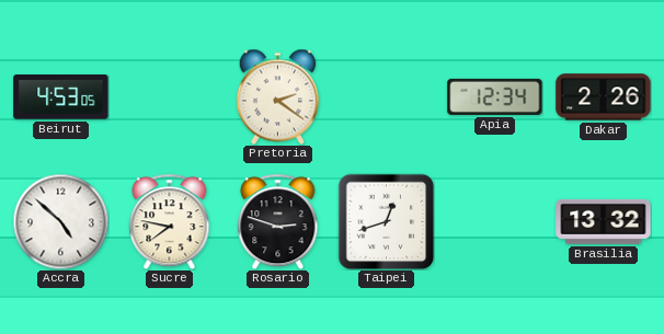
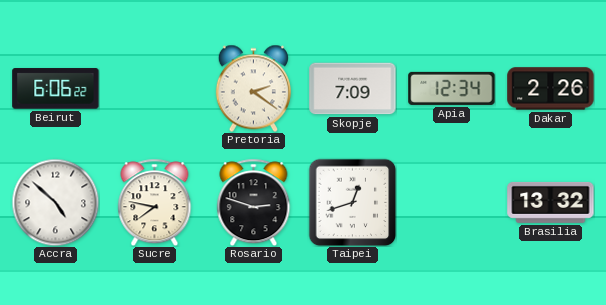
Beirut: 4:53 -> 6:06
Skopje: none -> 7:09
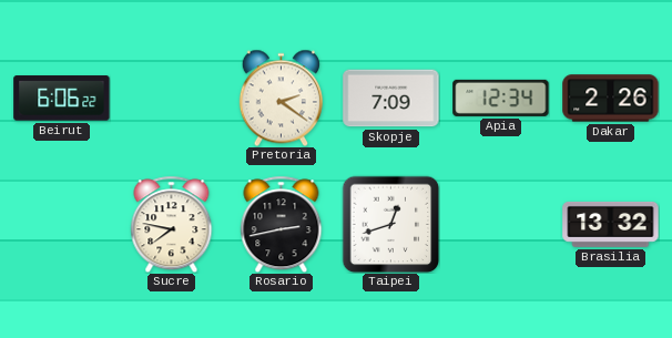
Accra: 4:52 -> none
Rosario: 2:48 -> 2:43
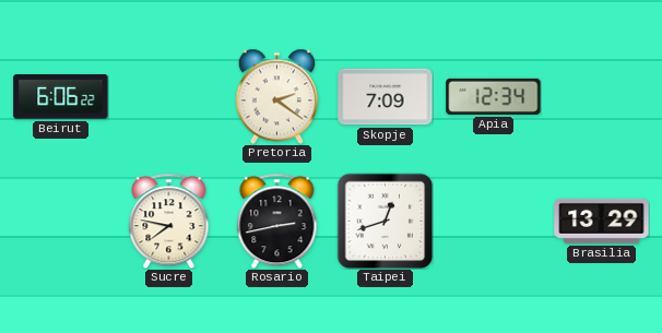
Dakar: 2:26 -> none
Brasilia: 13:32 -> 13:29
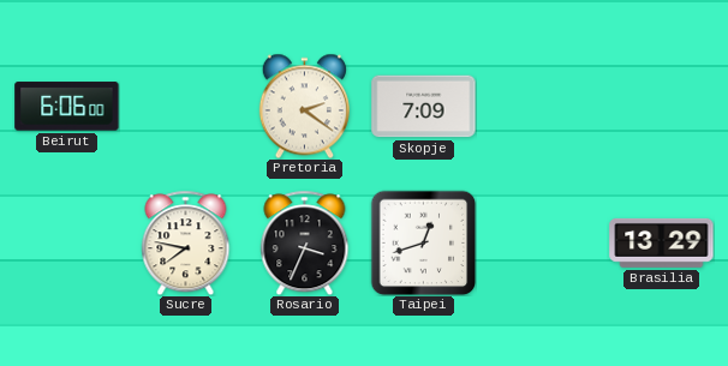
Beirut: 6:06:22 -> 6:06:00
Apia: 12:34 -> none
Rosario: 2:43 -> 3:34
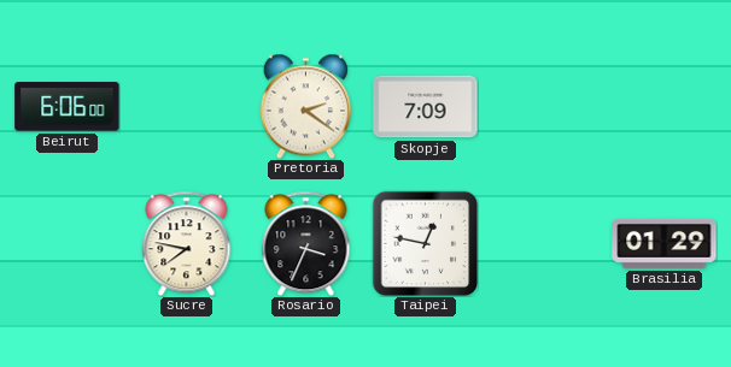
Taipei: 12:42 -> 12:47
Brasilia: 13:29 -> 01:29
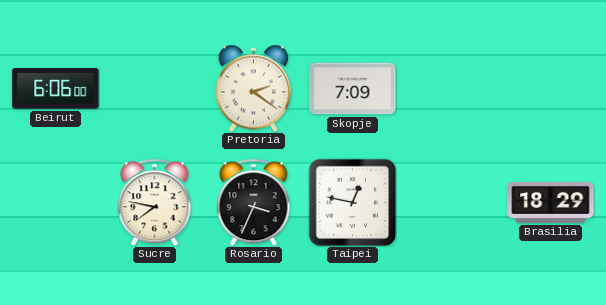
Brasilia: 01:29 -> 18:29
